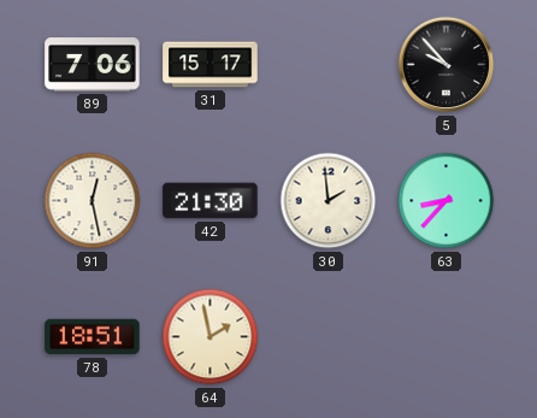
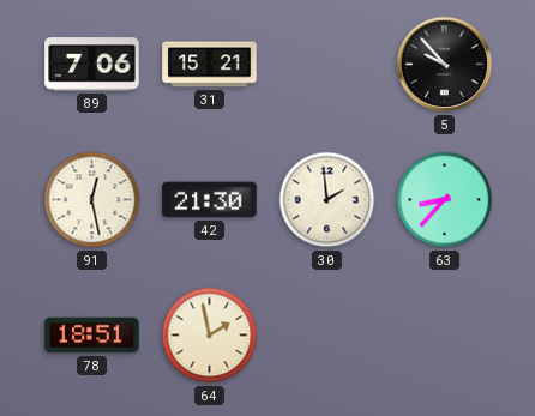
31: 15:17 -> 15:21
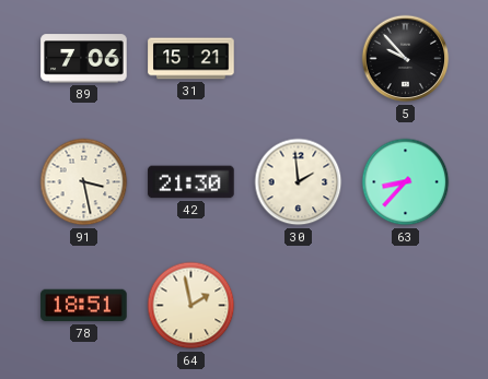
91: 12:28 -> 3:28
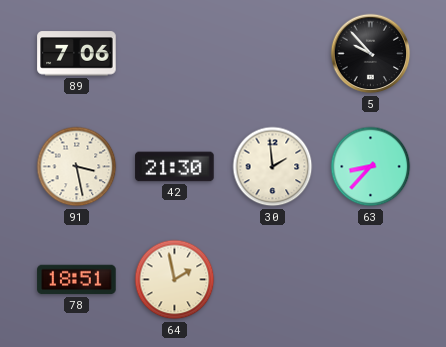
31: 15:21 -> none
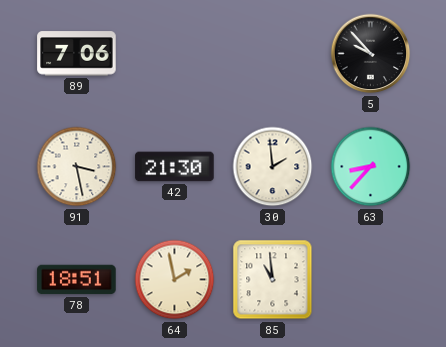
85: none -> 10:59
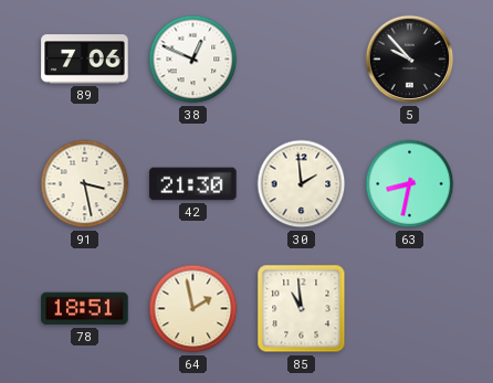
38: none -> 12:49
63: 8:37 -> 8:32
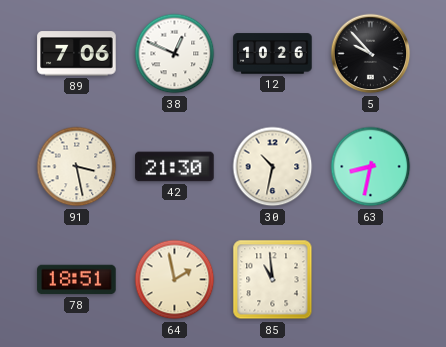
12: none -> 10:26
30: 1:59 -> 10:32
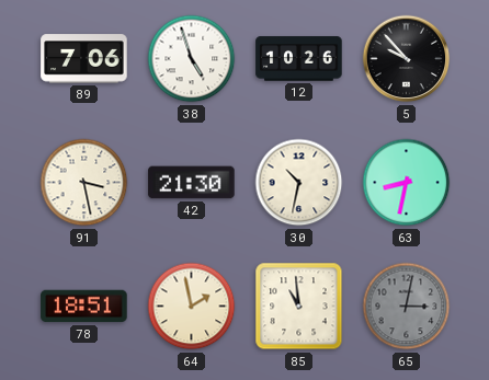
38: 12:49 -> 4:57
65: none -> 3:02
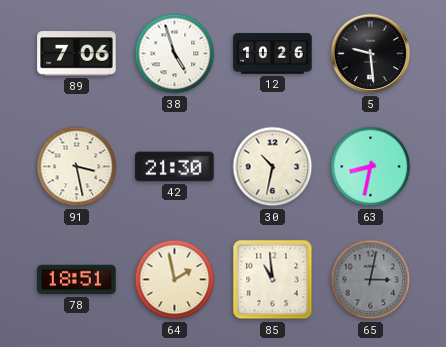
5: 9:53 -> 9:29
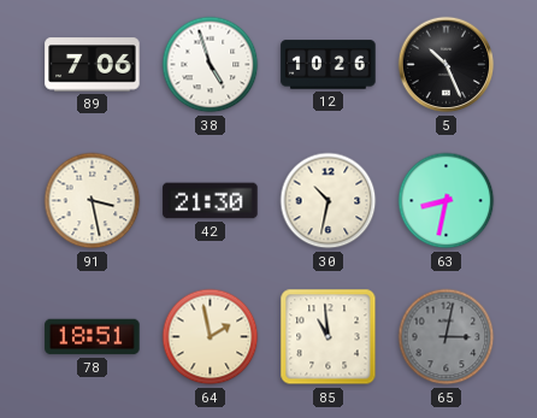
5: 9:29 -> 10:26
